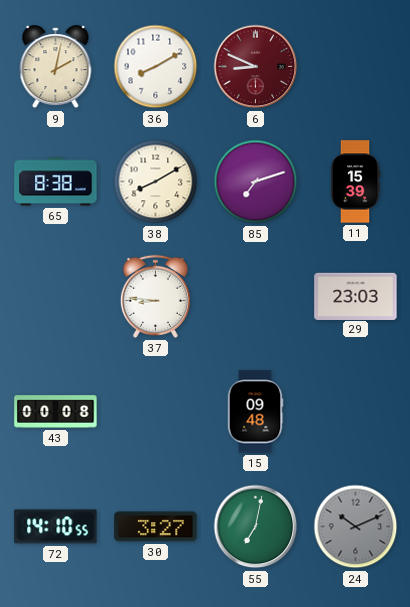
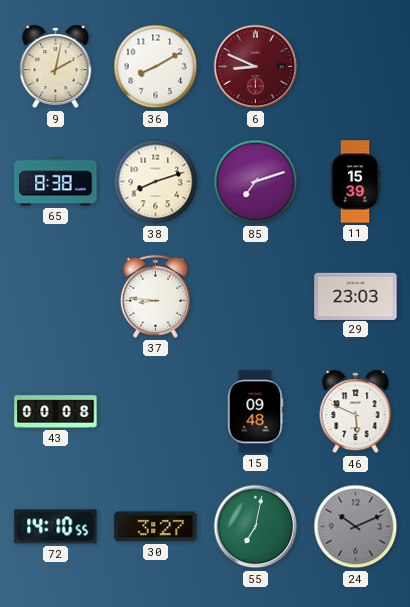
38: 8:10 -> 8:12
46: none -> 5:49
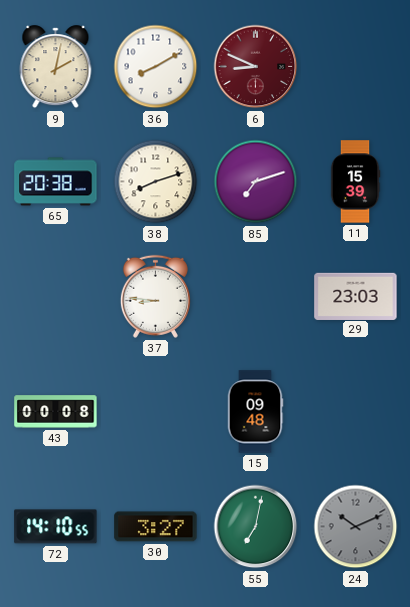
65: 8:38 -> 20:38
46: 5:49 -> none
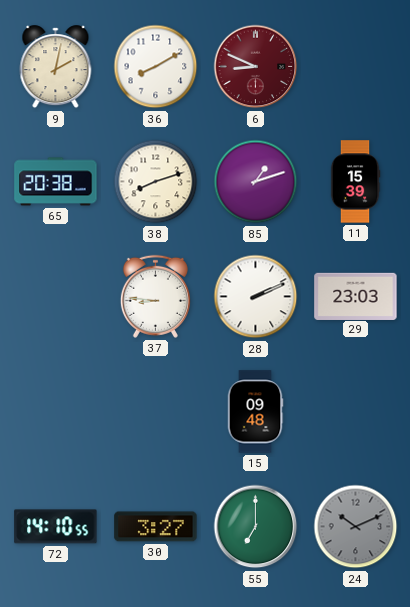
85: 7:12 -> 1:12
28: none -> 2:11
43: 00:08 -> none
55: 7:02 -> 7:00
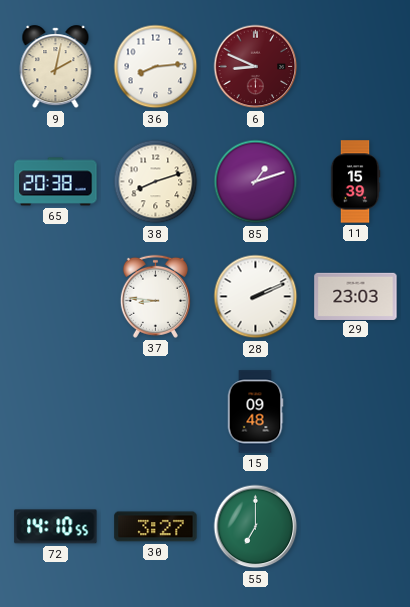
36: 8:10 -> 8:14
24: 10:11 -> none
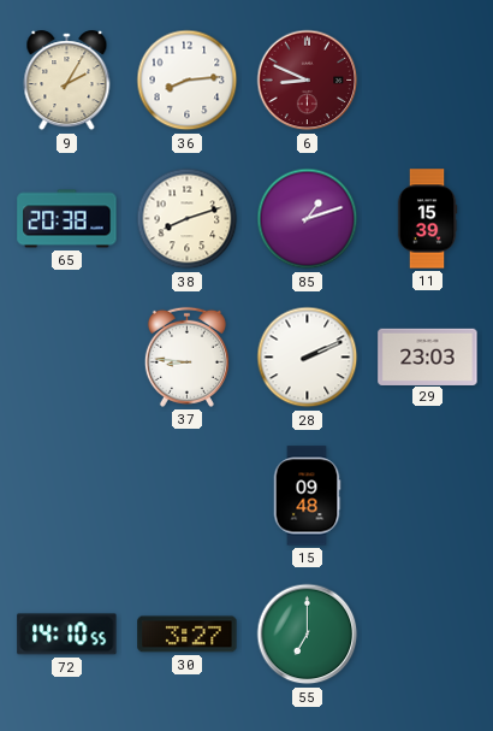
9: 2:02 -> 2:05
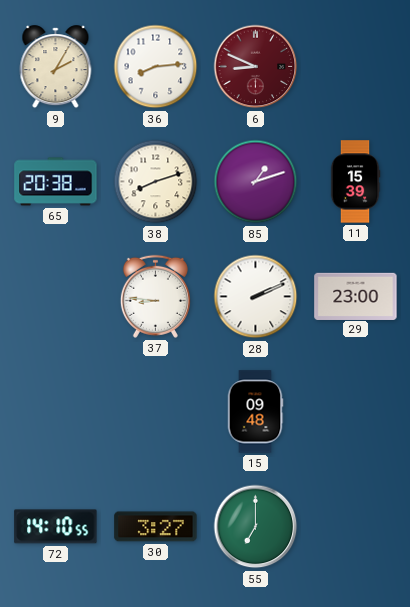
29: 23:03 -> 23:00
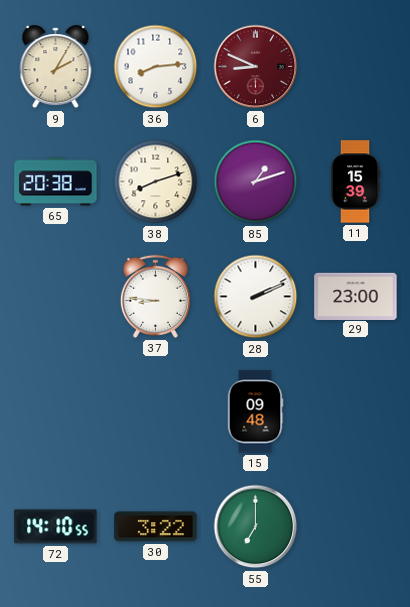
30: 3:27 -> 3:22
